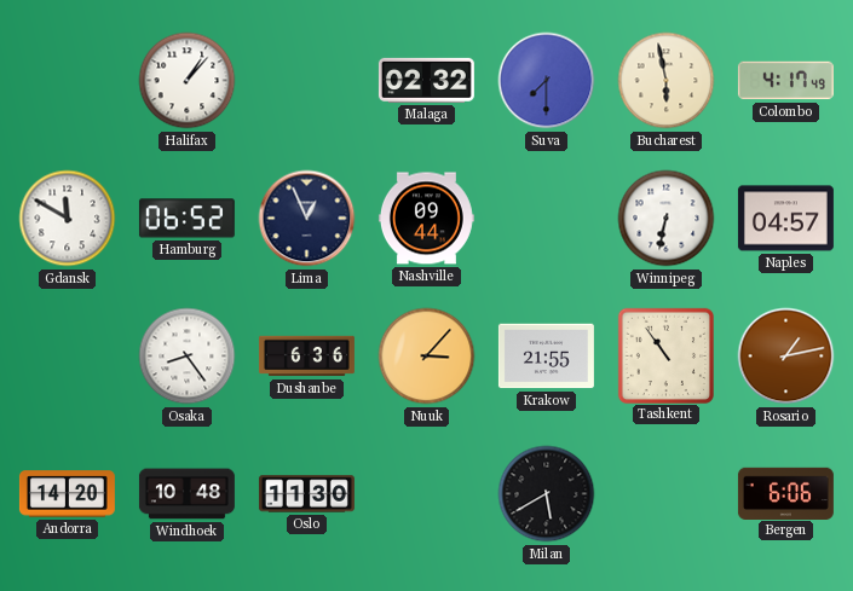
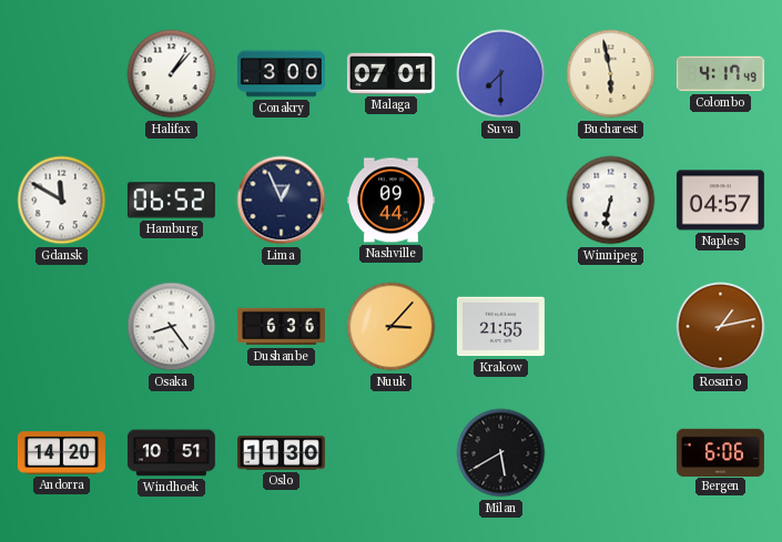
Conakry: none -> 3:00
Malaga: 02:32 -> 07:01
Tashkent: 10:54 -> none
Windhoek: 10:48 -> 10:51
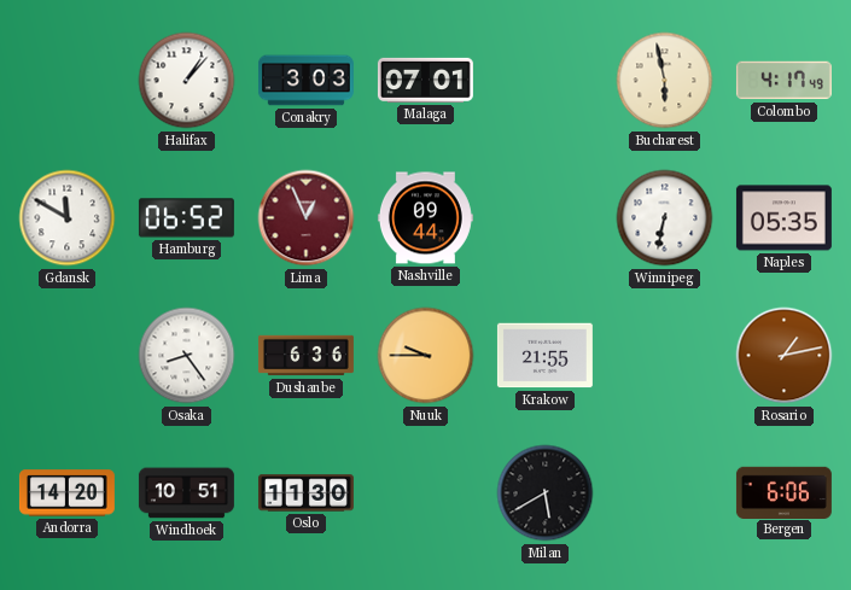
Conakry: 3:00 -> 3:03
Suva: 7:30 -> none
Lima dial: navy -> burgundy
Naples: 04:57 -> 05:35
Nuuk: 3:07 -> 9:45
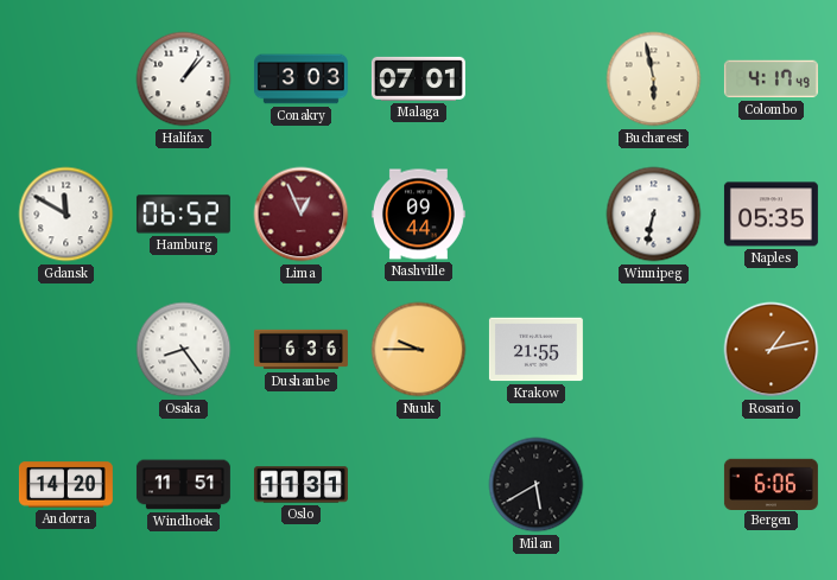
Windhoek: 10:51 -> 11:51
Oslo: 11:30 -> 11:31
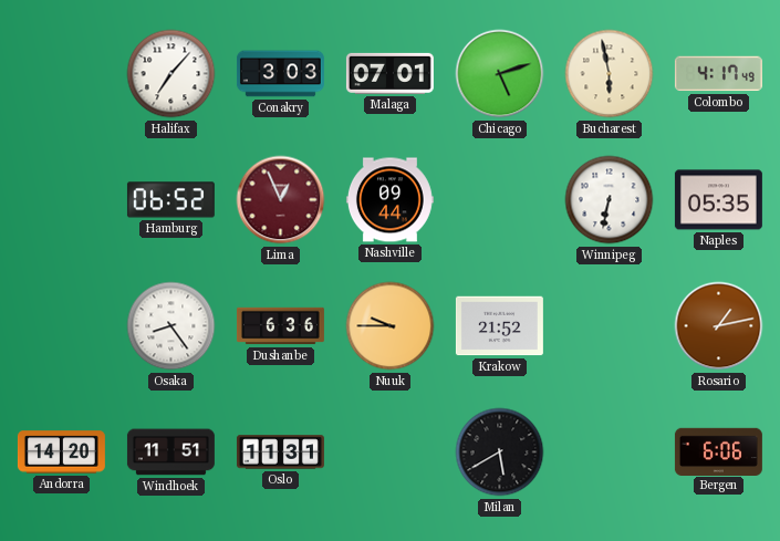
Halifax: 1:07 -> 7:07
Chicago: none -> 5:12
Gdansk: 11:50 -> none
Krakow: 21:55 -> 21:52
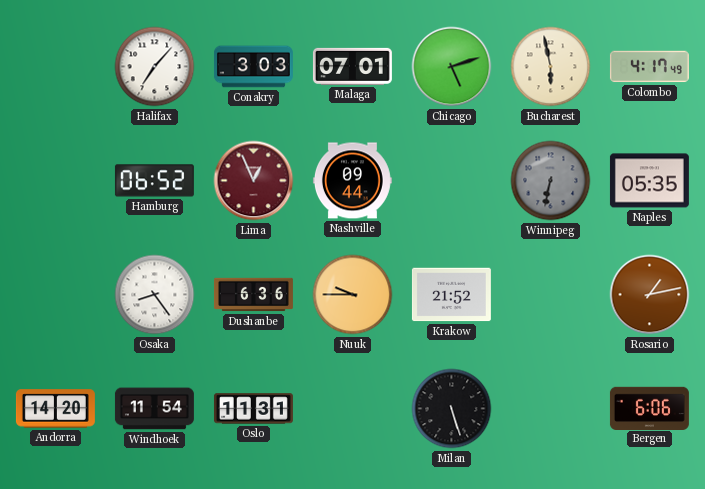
Winnipeg dial: white -> grey
Windhoek: 11:51 -> 11:54
Milan: 5:40 -> 5:27
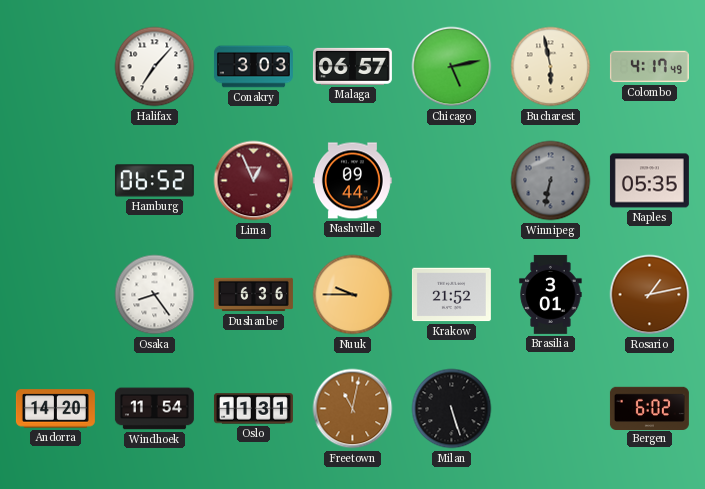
Malaga: 07:01 -> 06:57
Chicago: 5:12 -> 5:13
Brasilia: none -> 3:01
Freetown: none -> 11:02
Bergen: 6:06 -> 6:02
